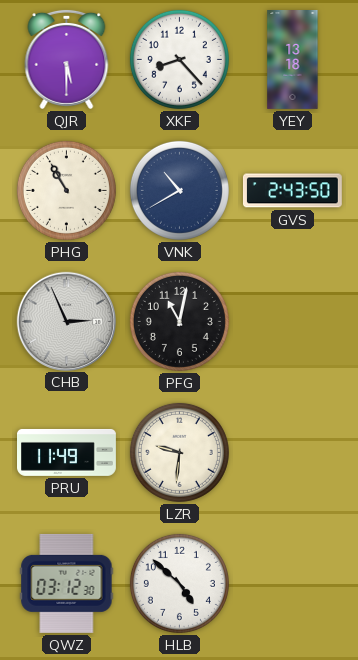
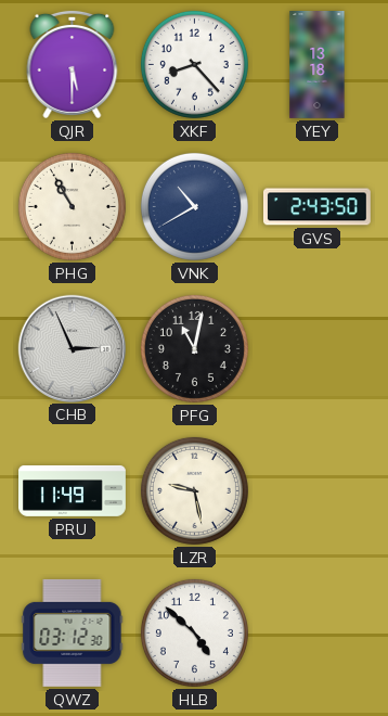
LZR: 9:31 -> 9:28
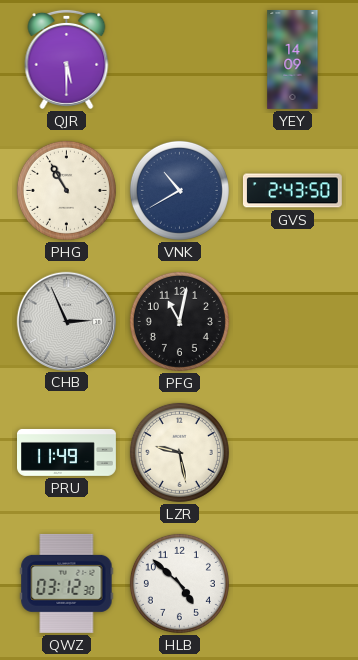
XKF: 8:23 -> none
YEY: 13:18 -> 14:09
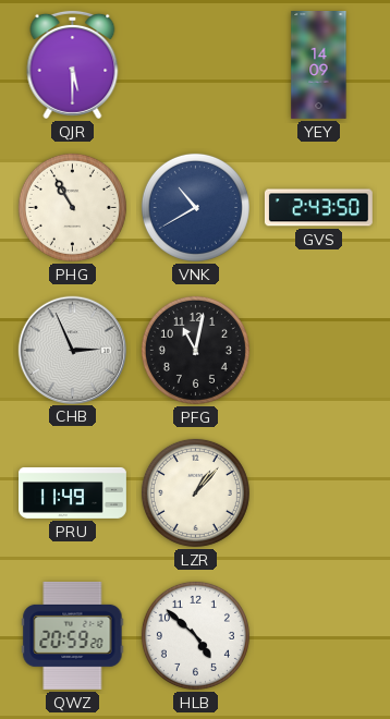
LZR: 9:28 -> 1:07
QWZ: 03:12 -> 20:59
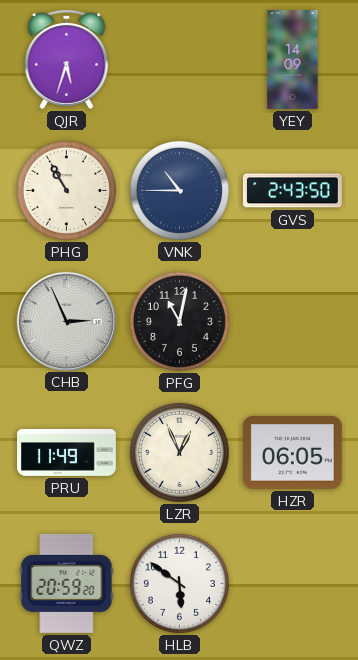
QJR: 5:30 -> 5:33
VNK: 10:40 -> 10:45
LZR: 1:07 -> 12:56
HZR: none -> 06:05
HLB: 4:52 -> 5:51
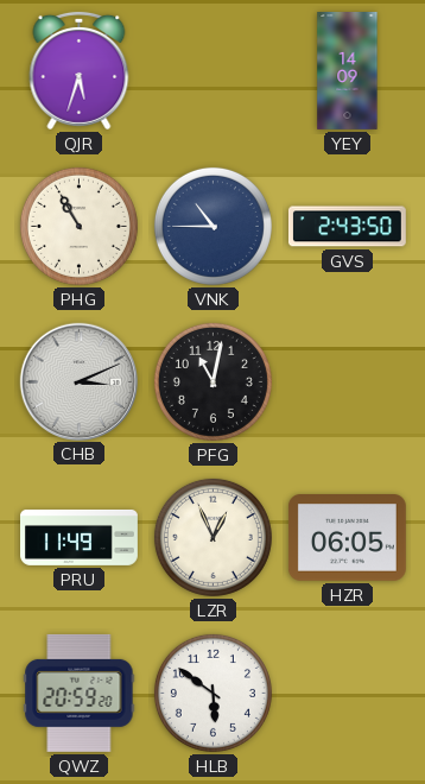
CHB: 2:56 -> 3:11
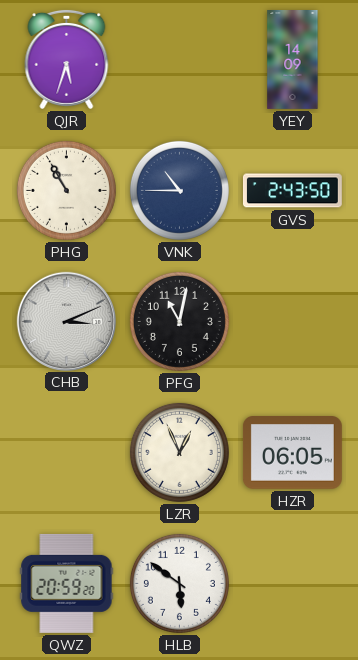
PRU: 11:49 -> none
